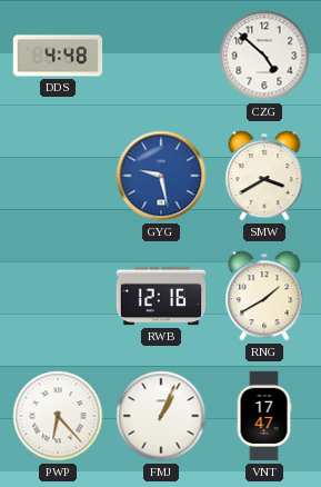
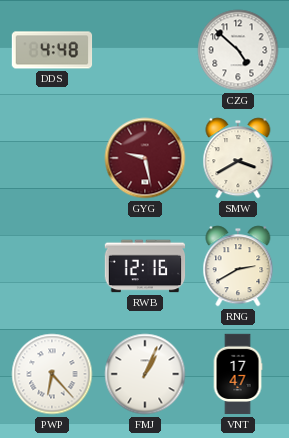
GYG dial: blue -> burgundy
RNG: 1:40 -> 2:40
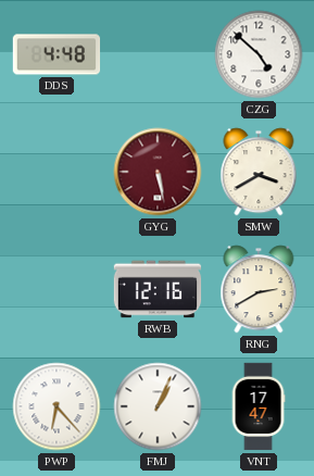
GYG: 9:28 -> 5:28
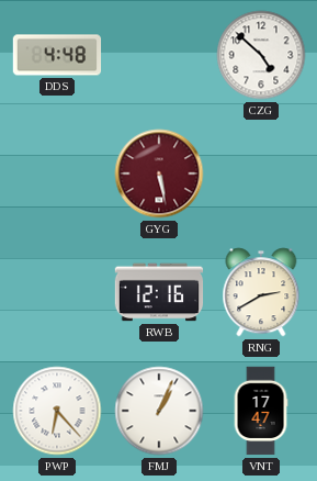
SMW: 3:40 -> none
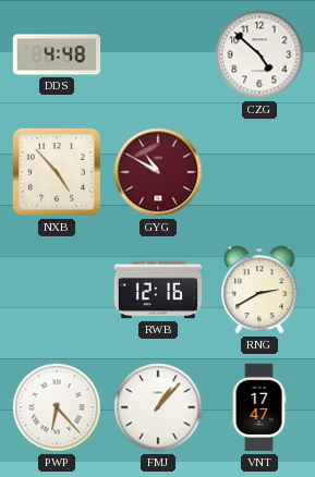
NXB: none -> 4:53
GYG: 5:28 -> 10:50
FMJ: 1:04 -> 1:07
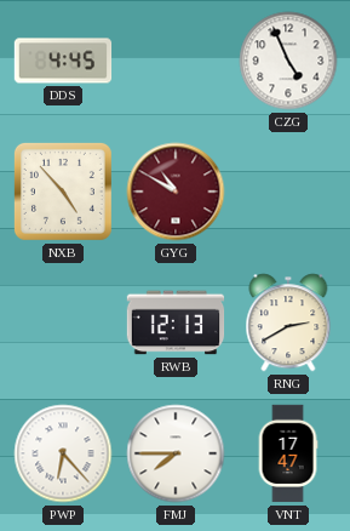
DDS: 4:48 -> 4:45
CZG: 4:52 -> 4:56
RWB: 12:16 -> 12:13
FMJ: 1:07 -> 7:45
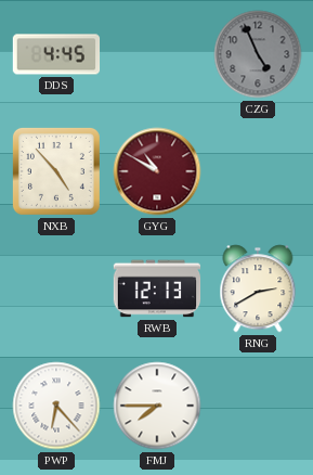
CZG dial: white -> grey
VNT: 17:47 -> none
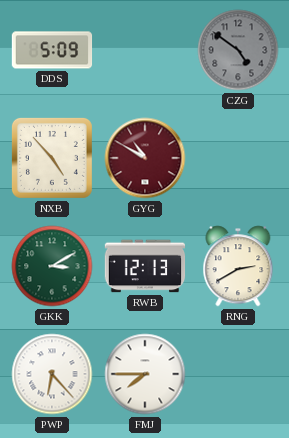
DDS: 4:45 -> 5:09
CZG: 4:56 -> 4:51
GKK: none -> 3:10
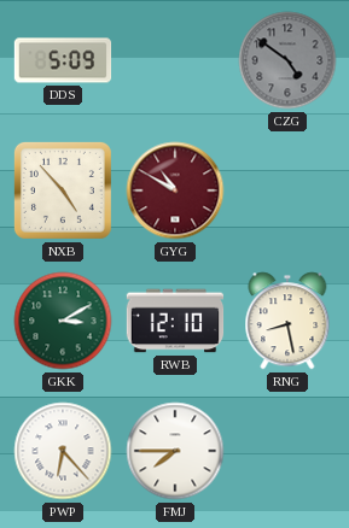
RWB: 12:13 -> 12:10
RNG: 2:40 -> 8:28
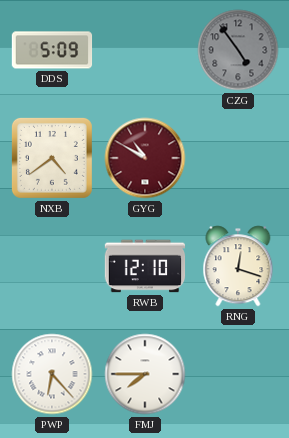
CZG: 4:51 -> 4:54
NXB: 4:53 -> 4:39
GKK: 3:10 -> none
RNG: 8:28 -> 12:18
